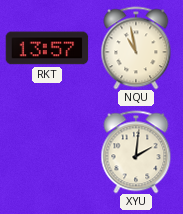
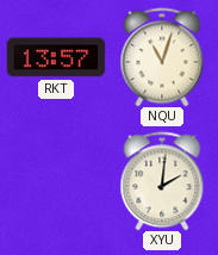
NQU: 10:58 -> 11:03
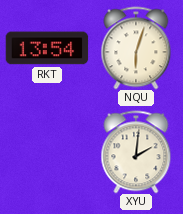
RKT: 13:57 -> 13:54
NQU: 11:03 -> 6:03
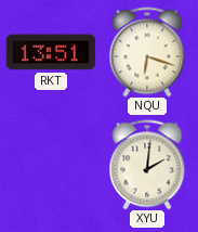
RKT: 13:54 -> 13:51
NQU: 6:03 -> 6:18
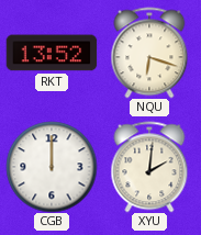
RKT: 13:51 -> 13:52
CGB: none -> 12:00
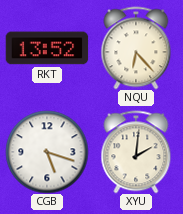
NQU: 6:18 -> 6:23
CGB: 12:00 -> 5:18
